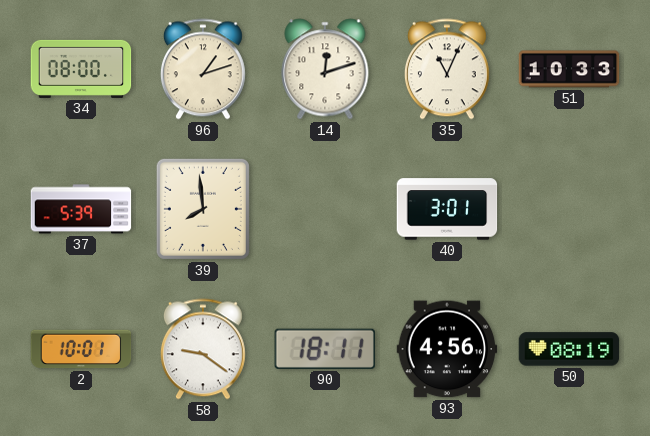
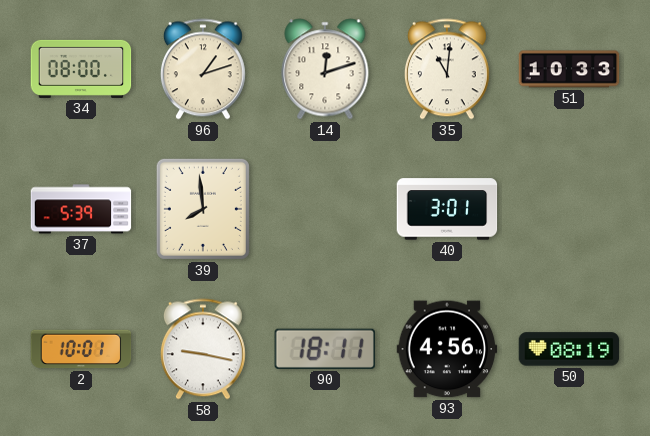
35: 11:04 -> 11:01
58: 9:21 -> 9:17
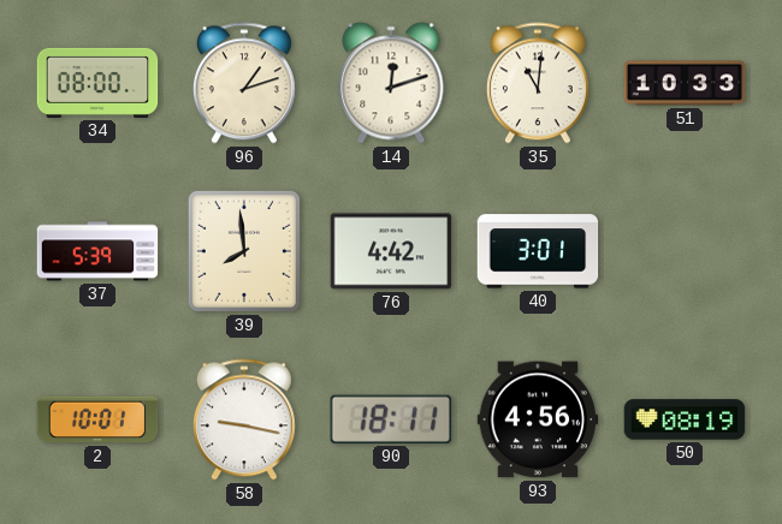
76: none -> 4:42
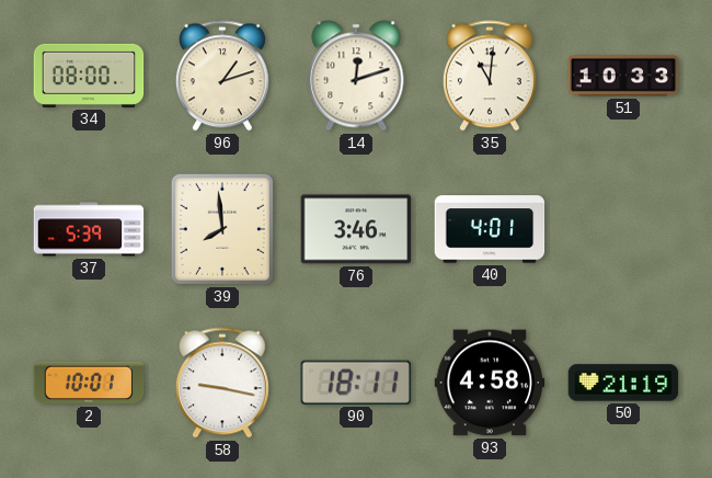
76: 4:42 -> 3:46
40: 3:01 -> 4:01
93: 4:56 -> 4:58
50: 08:19 -> 21:19
